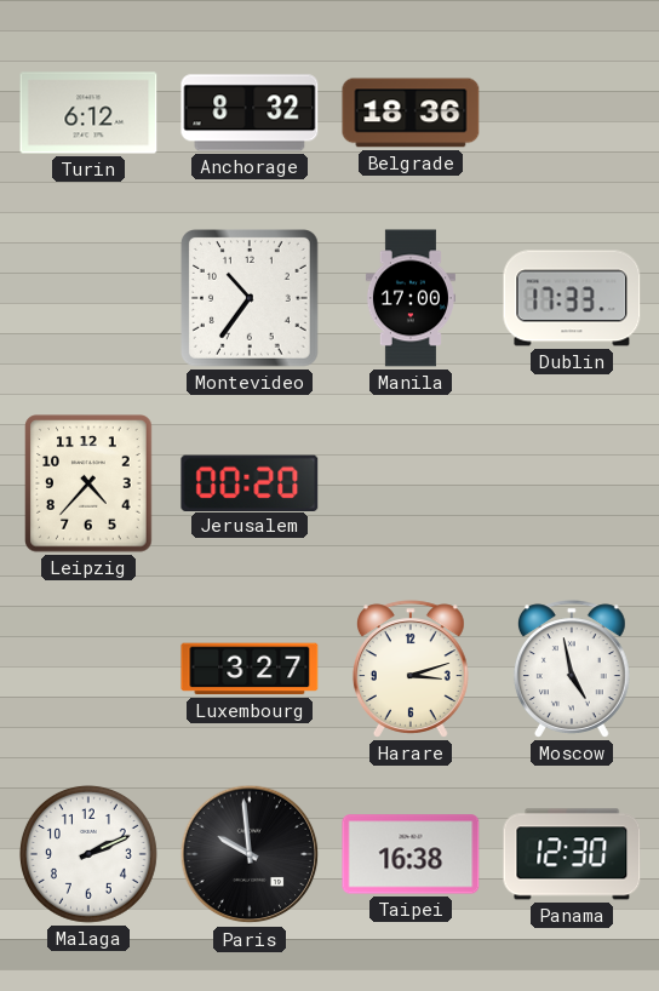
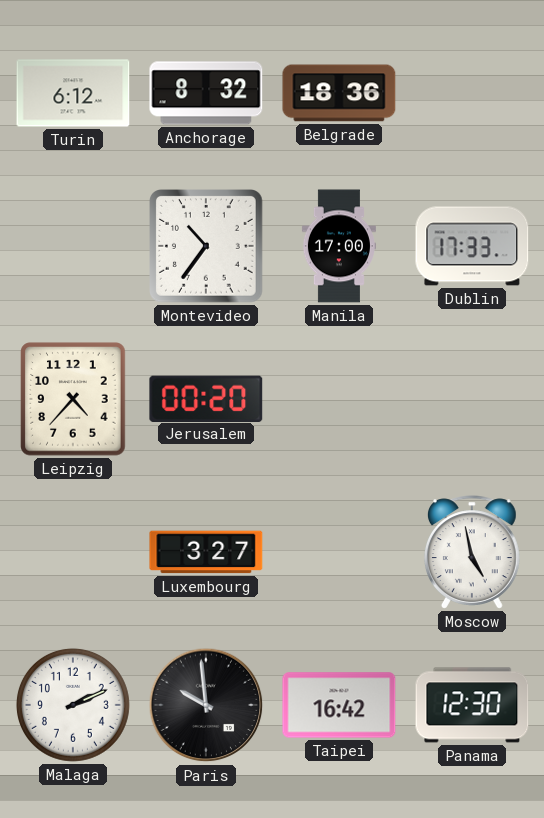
Harare: 3:12 -> none
Taipei: 16:38 -> 16:42
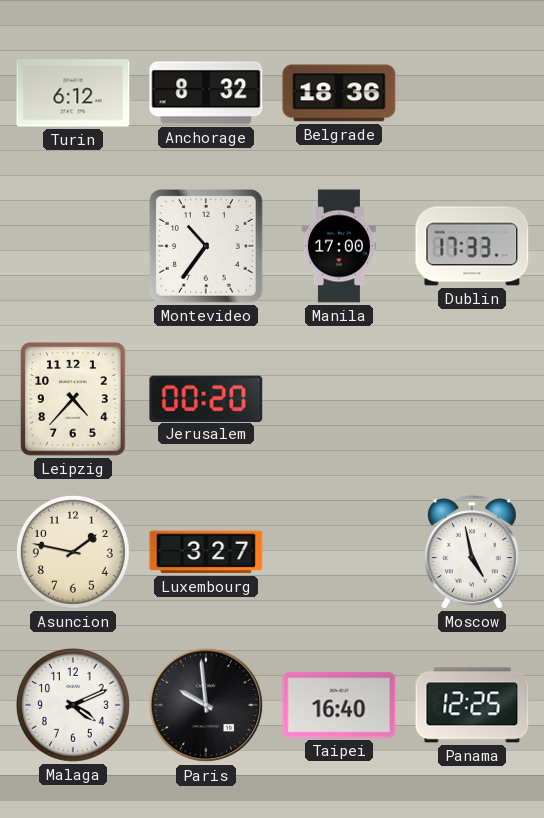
Asuncion: none -> 1:47
Malaga: 2:11 -> 4:11
Taipei: 16:42 -> 16:40
Panama: 12:30 -> 12:25
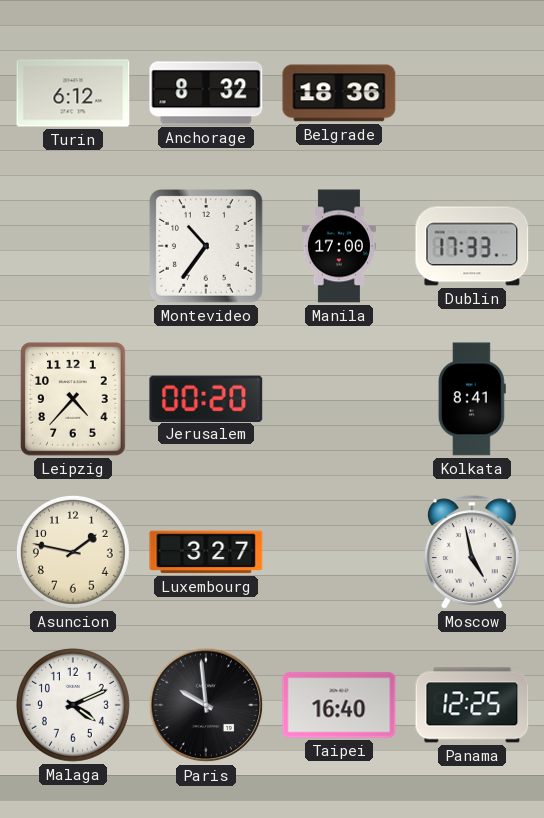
Kolkata: none -> 8:41
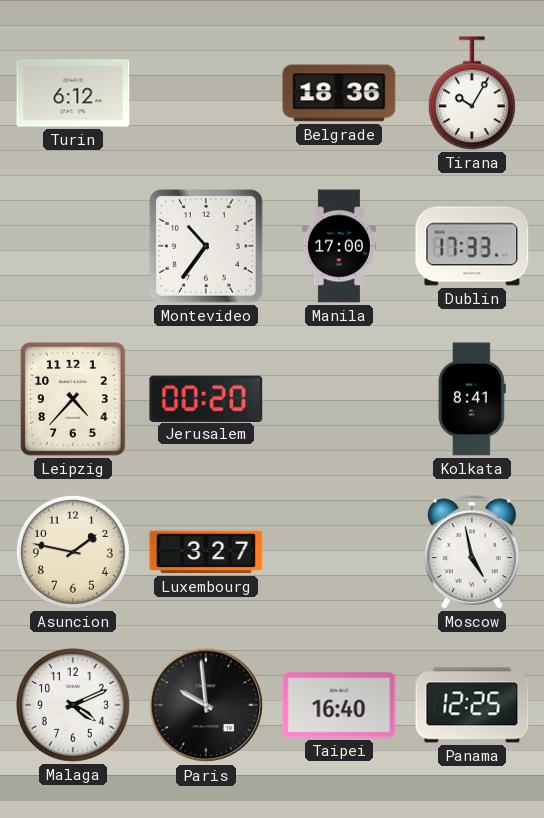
Anchorage: 8:32 -> none
Tirana: none -> 10:05
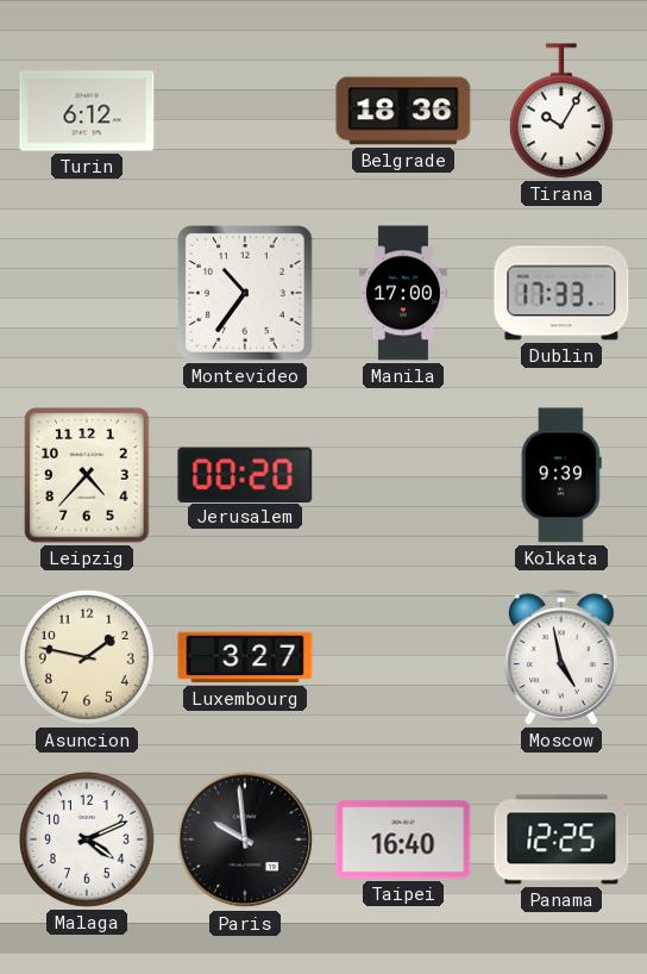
Kolkata: 8:41 -> 9:39
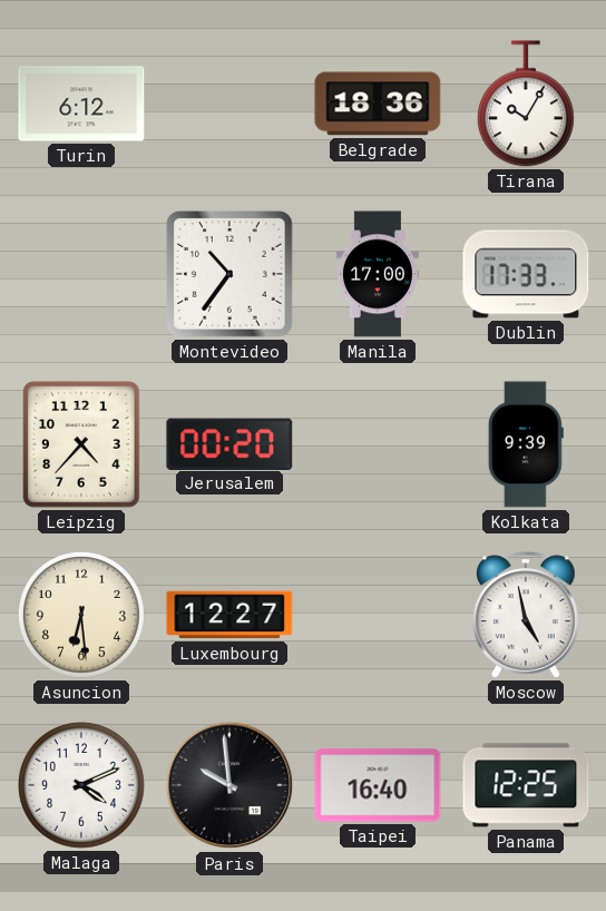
Asuncion: 1:47 -> 6:29
Luxembourg: 3:27 -> 12:27
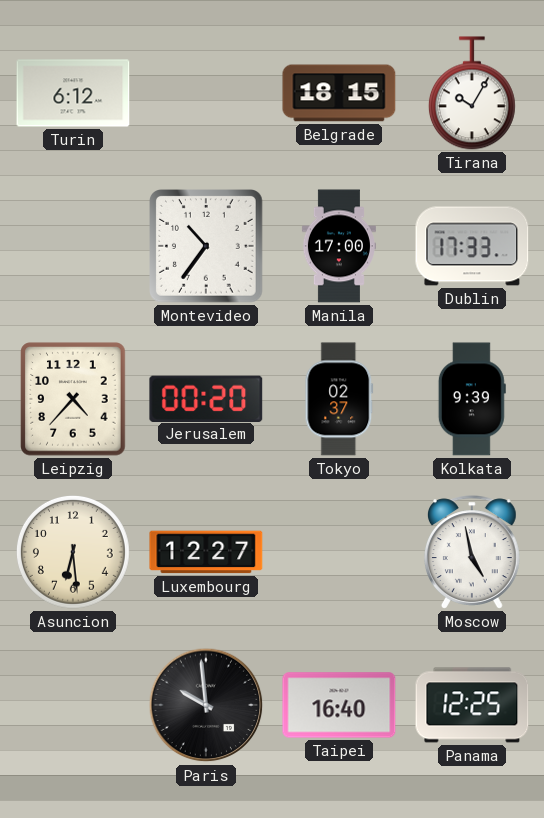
Belgrade: 18:36 -> 18:15
Tokyo: none -> 02:37
Malaga: 4:11 -> none
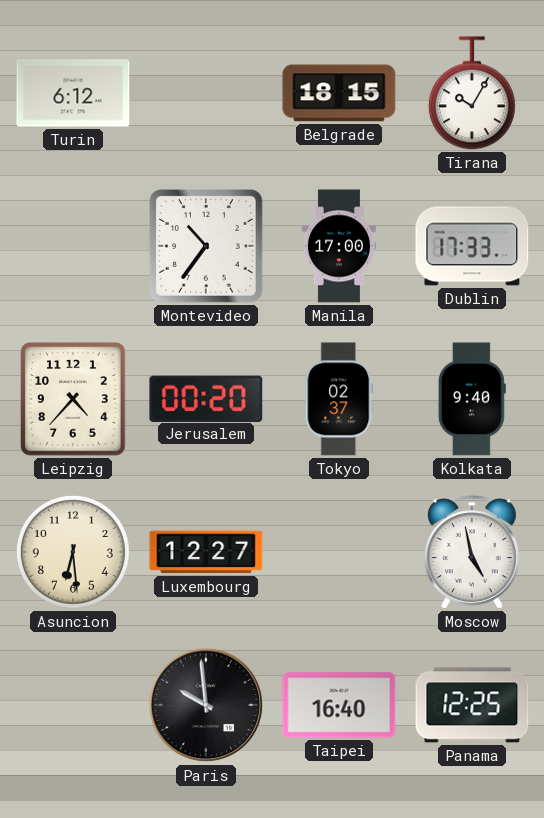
Kolkata: 9:39 -> 9:40
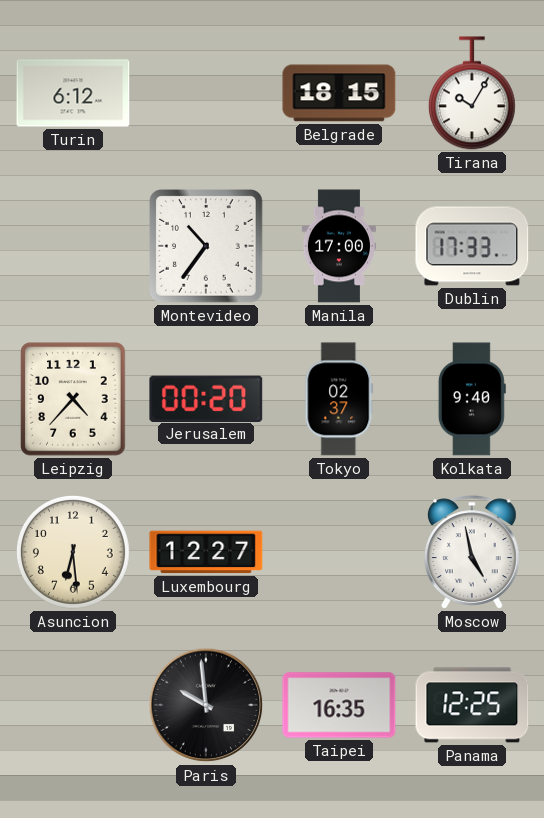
Taipei: 16:40 -> 16:35
